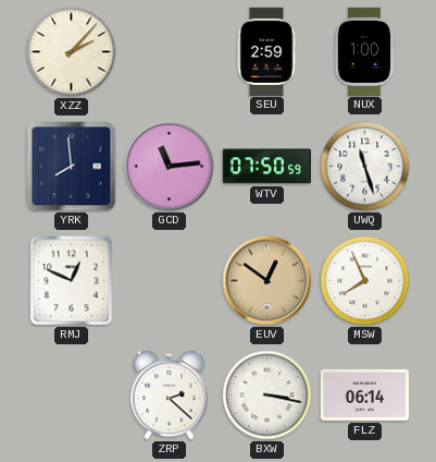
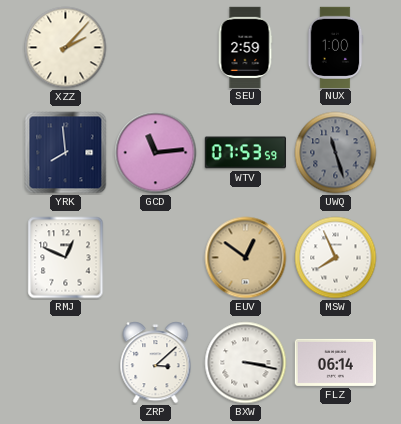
WTV: 07:50 -> 07:53
UWQ dial: white -> grey
ZRP: 2:22 -> 3:08
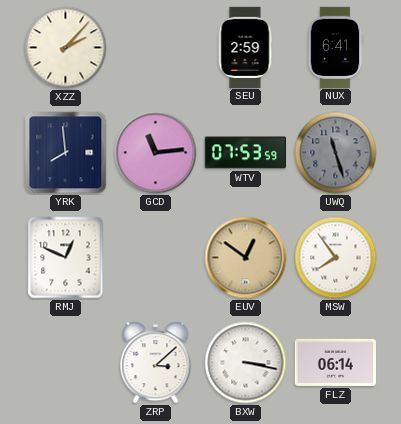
NUX: 1:00 -> 6:41
MSW: 7:56 -> 7:54
